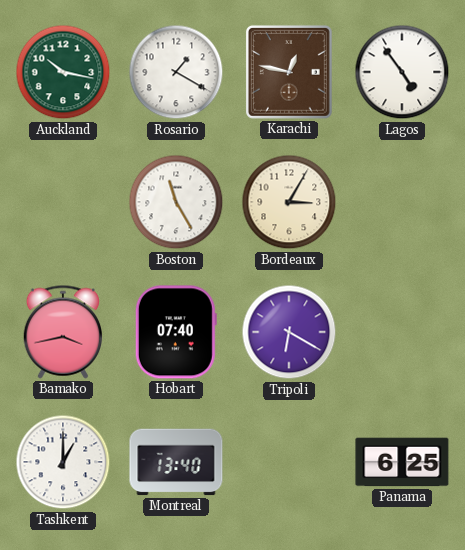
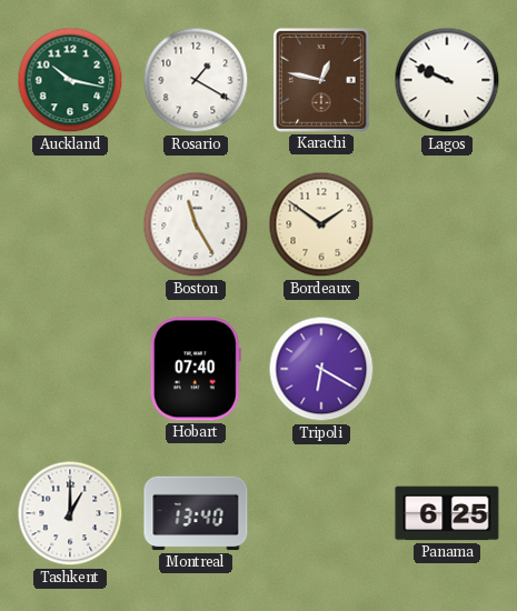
Lagos: 4:54 -> 9:49
Bordeaux: 3:05 -> 1:51
Bamako: 3:43 -> none
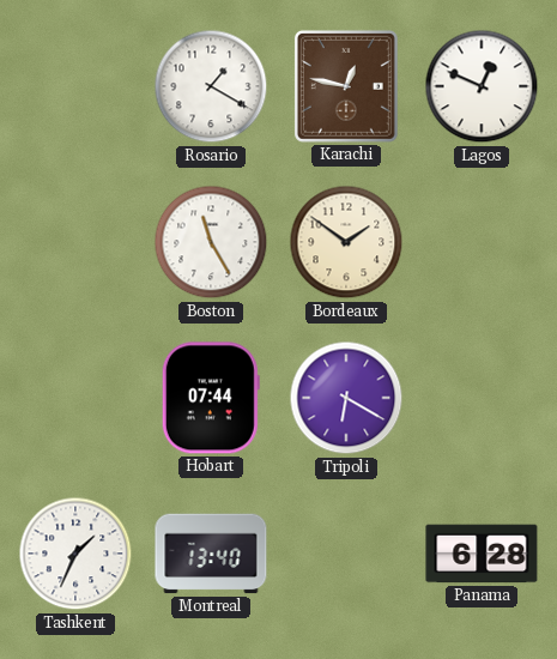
Auckland: 10:17 -> none
Lagos: 9:49 -> 12:49
Hobart: 07:40 -> 07:44
Tashkent: 1:00 -> 1:34
Panama: 6:25 -> 6:28
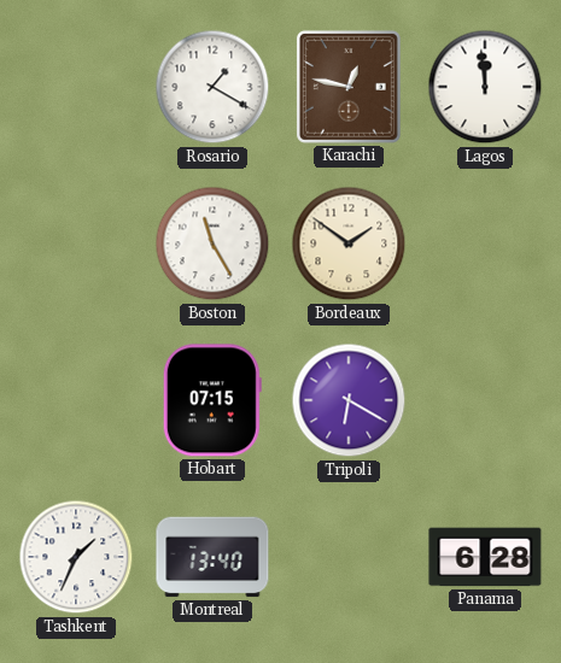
Lagos: 12:49 -> 11:59
Hobart: 07:44 -> 07:15
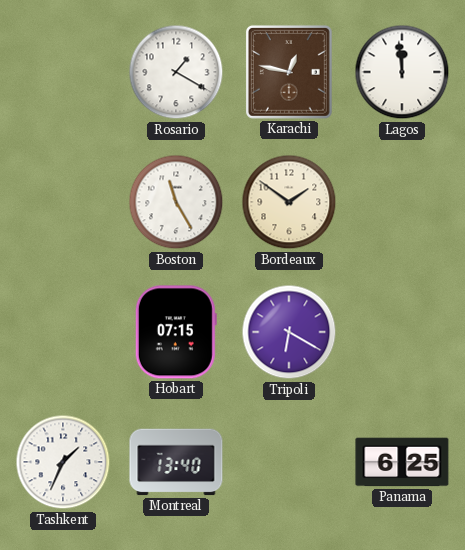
Panama: 6:28 -> 6:25
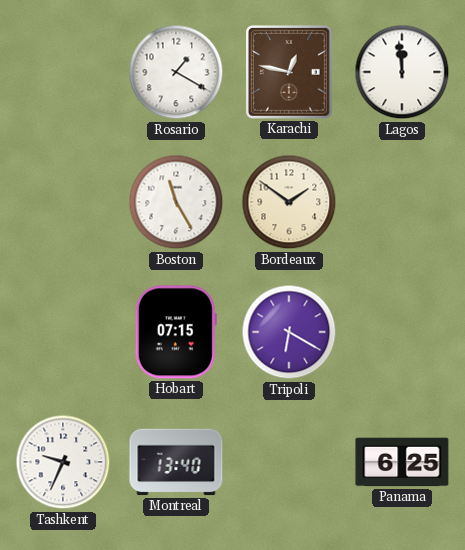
Tashkent: 1:34 -> 9:34
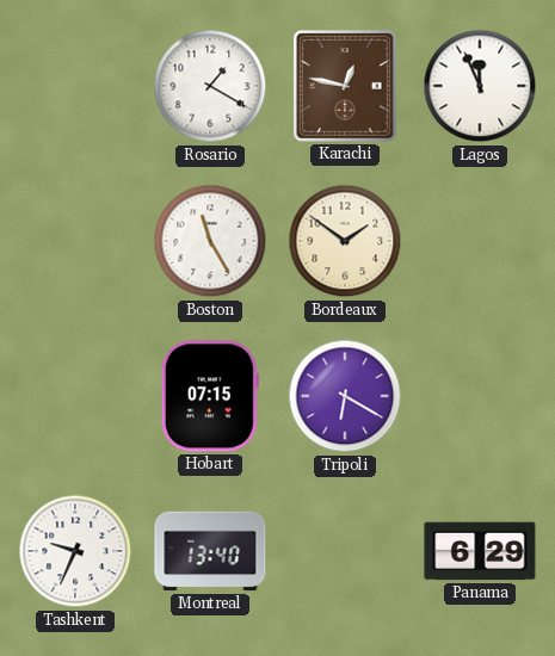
Lagos: 11:59 -> 11:56
Panama: 6:25 -> 6:29
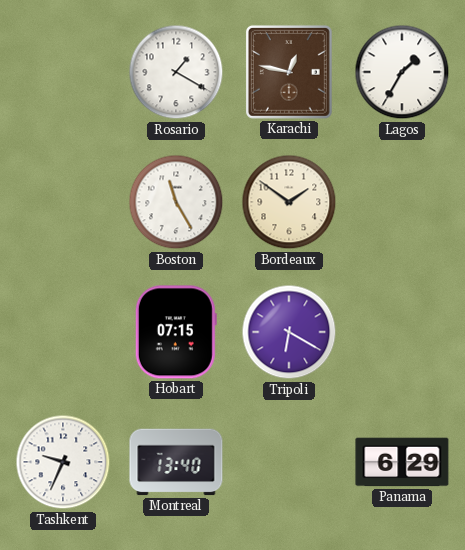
Lagos: 11:56 -> 1:35
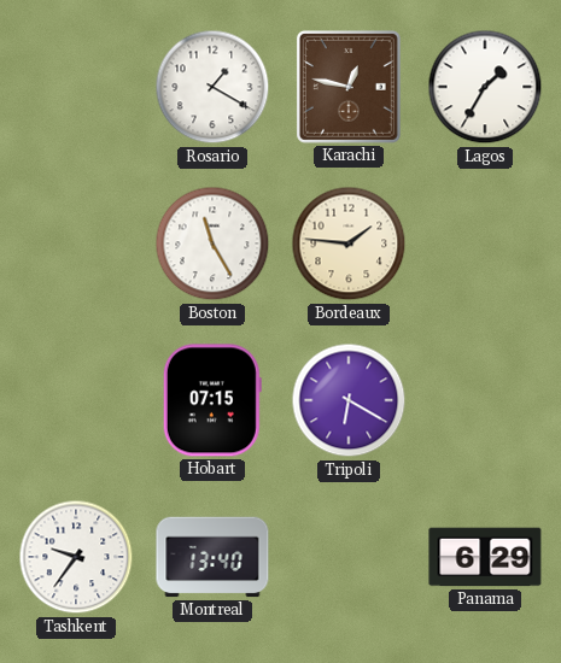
Bordeaux: 1:51 -> 1:46
Tashkent: 9:34 -> 9:36
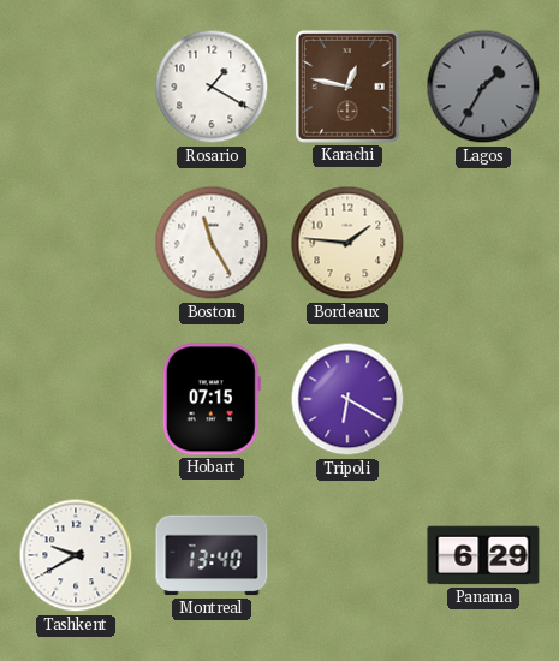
Lagos dial: white -> grey
Tashkent: 9:36 -> 9:40
